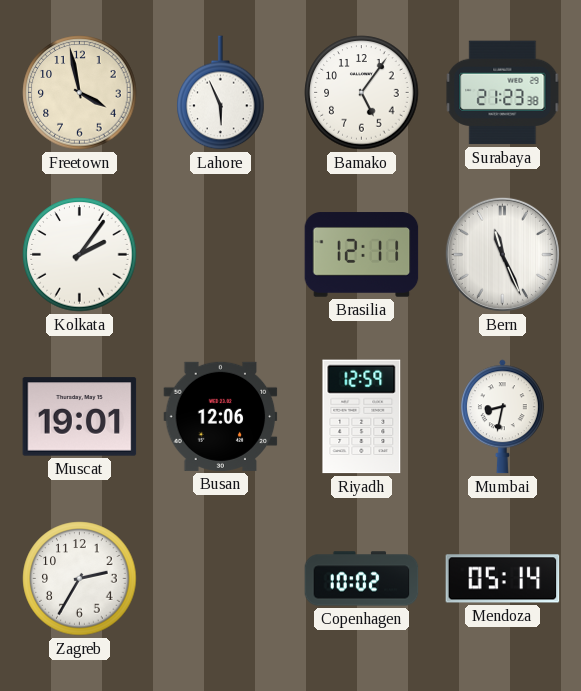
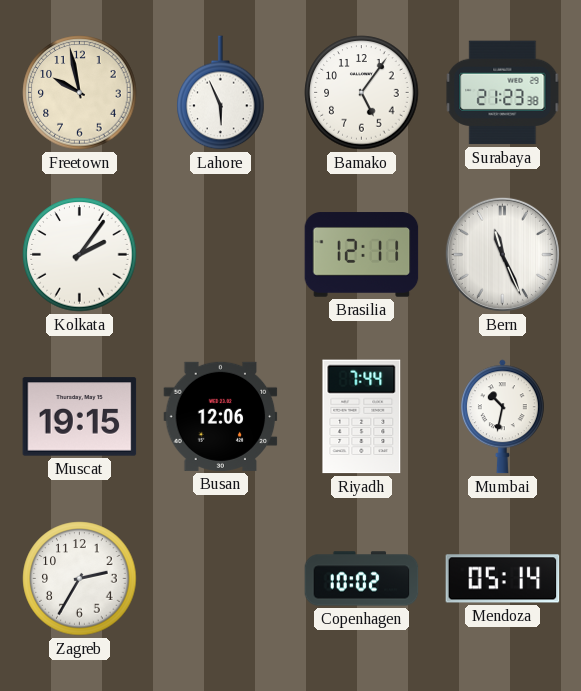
Freetown: 3:58 -> 9:58
Muscat: 19:01 -> 19:15
Riyadh: 12:59 -> 7:44
Mumbai: 8:32 -> 10:32
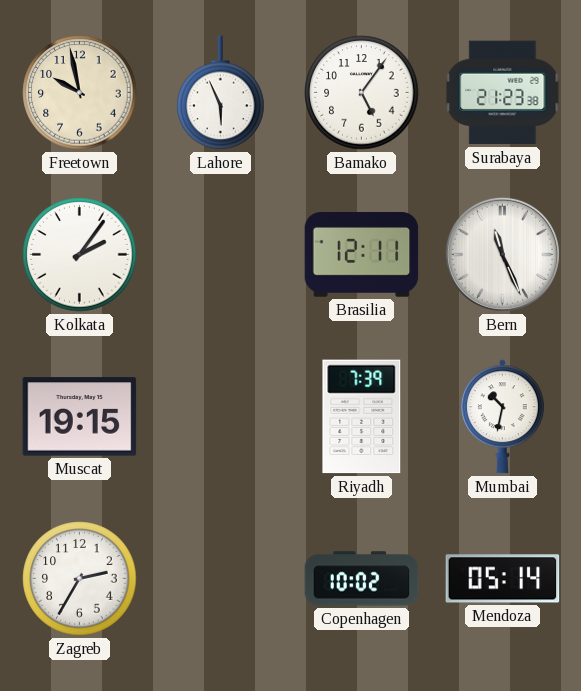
Busan: 12:06 -> none
Riyadh: 7:44 -> 7:39
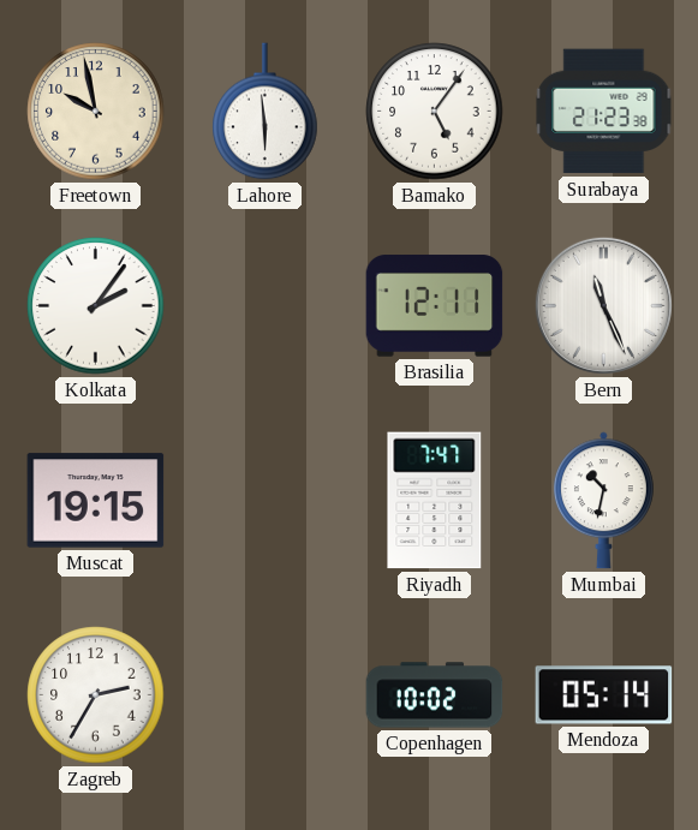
Lahore: 5:56 -> 5:59
Riyadh: 7:39 -> 7:47
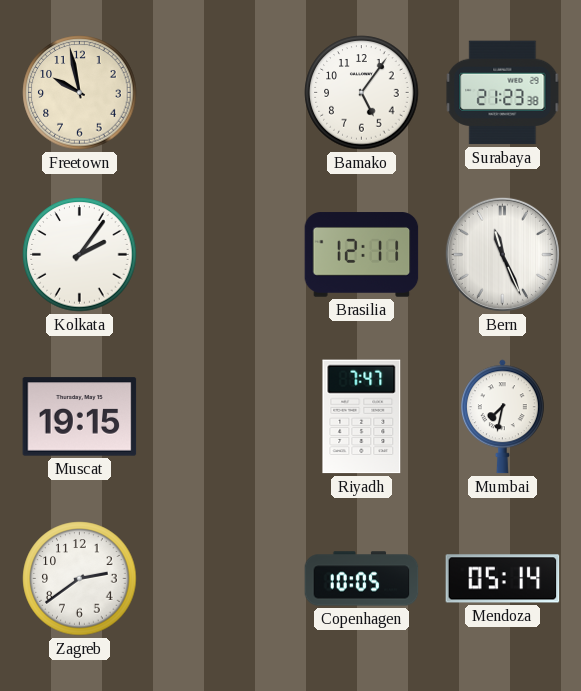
Lahore: 5:59 -> none
Mumbai: 10:32 -> 7:32
Zagreb: 2:35 -> 2:39
Copenhagen: 10:02 -> 10:05
